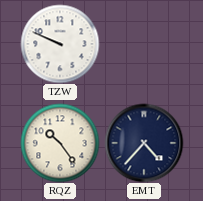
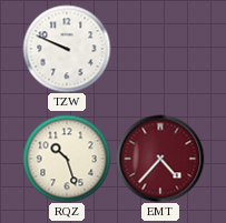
RQZ: 10:24 -> 10:27
EMT dial: navy -> burgundy
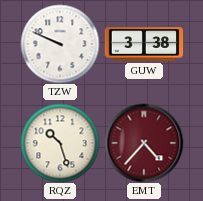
GUW: none -> 3:38
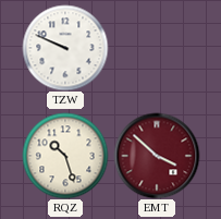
GUW: 3:38 -> none
EMT: 4:37 -> 3:52
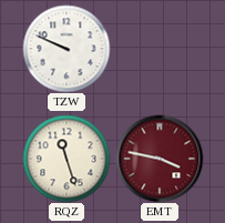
RQZ: 10:27 -> 11:27
EMT: 3:52 -> 3:47
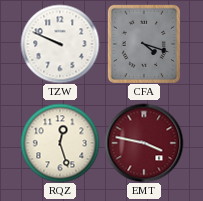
CFA: none -> 4:18
RQZ: 11:27 -> 12:27
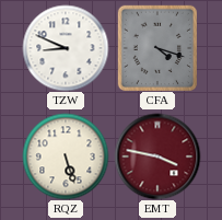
TZW: 9:49 -> 8:49
RQZ: 12:27 -> 5:27
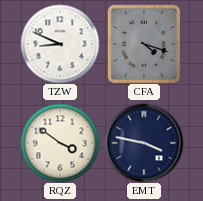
RQZ: 5:27 -> 3:51
EMT dial: burgundy -> navy
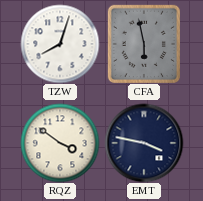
TZW: 8:49 -> 8:03
CFA: 4:18 -> 5:58
